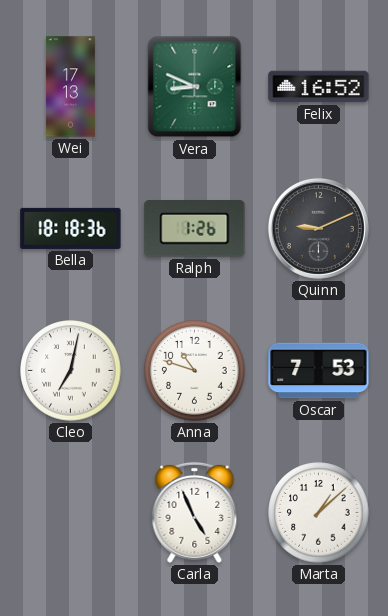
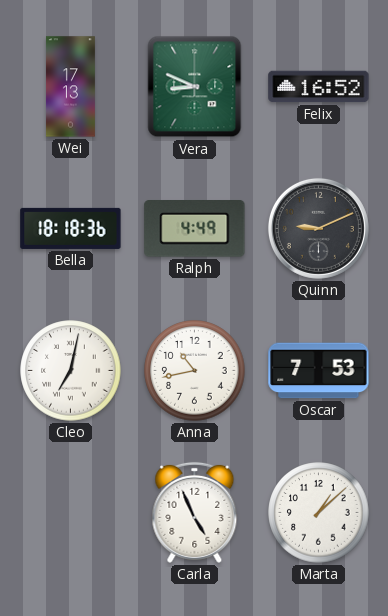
Ralph: 1:26 -> 4:49
Anna: 10:48 -> 10:43
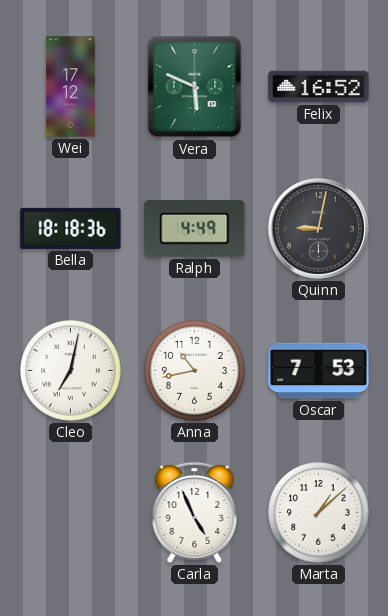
Wei: 17:13 -> 17:12
Vera: 8:49 -> 5:49
Quinn: 9:11 -> 9:02
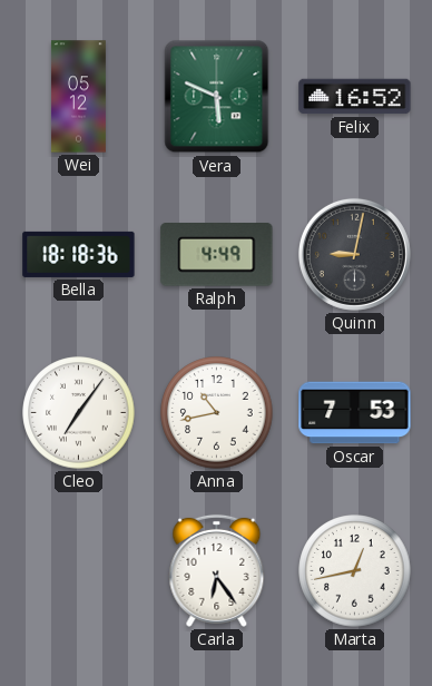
Wei: 17:12 -> 05:12
Cleo: 7:02 -> 7:06
Carla: 4:56 -> 6:24
Marta: 1:08 -> 12:43
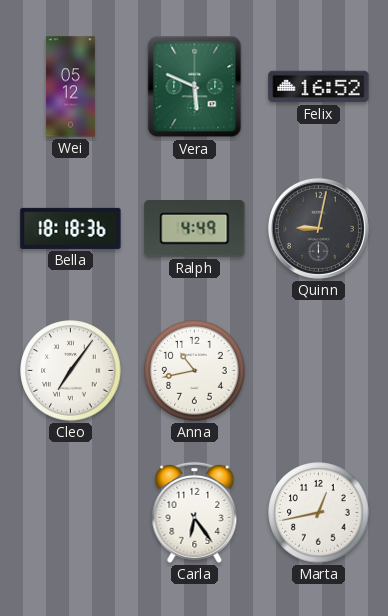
Oscar: 7:53 -> none
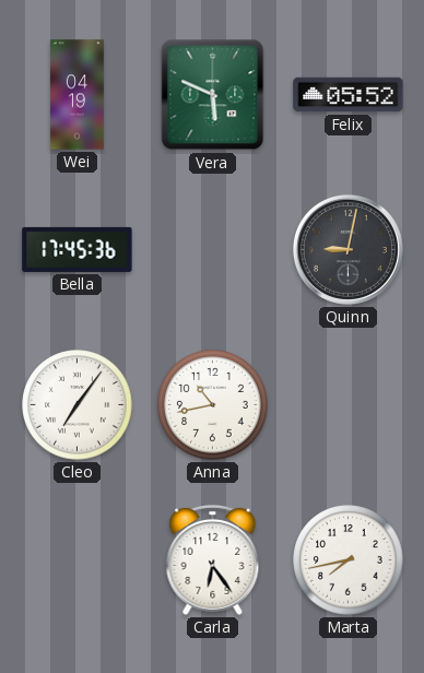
Wei: 05:12 -> 04:19
Felix: 16:52 -> 05:52
Bella: 18:18 -> 17:45
Ralph: 4:49 -> none
Marta: 12:43 -> 7:43
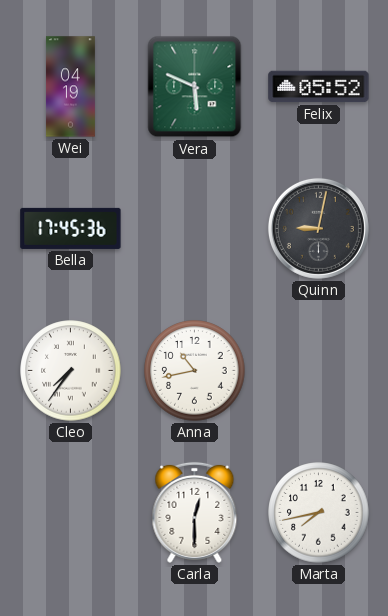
Cleo: 7:06 -> 7:36
Carla: 6:24 -> 12:30
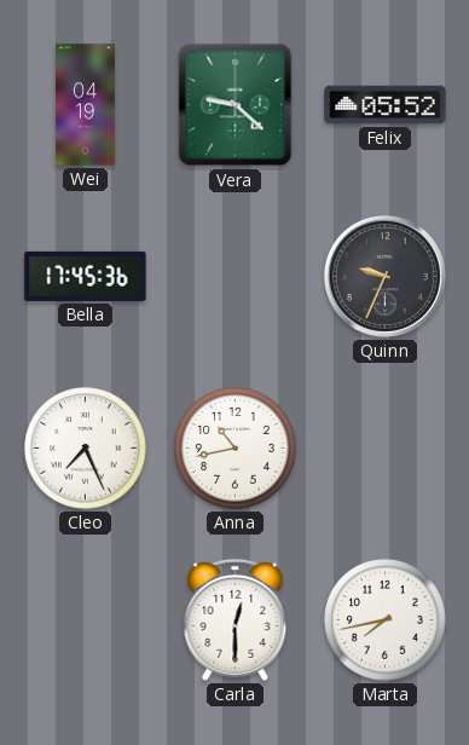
Vera: 5:49 -> 9:22
Quinn: 9:02 -> 9:34
Cleo: 7:36 -> 7:26
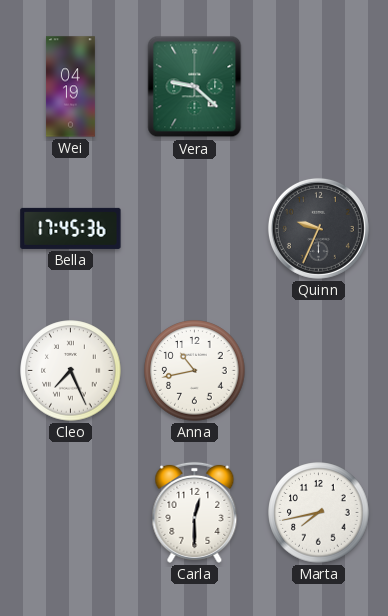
Felix: 05:52 -> none
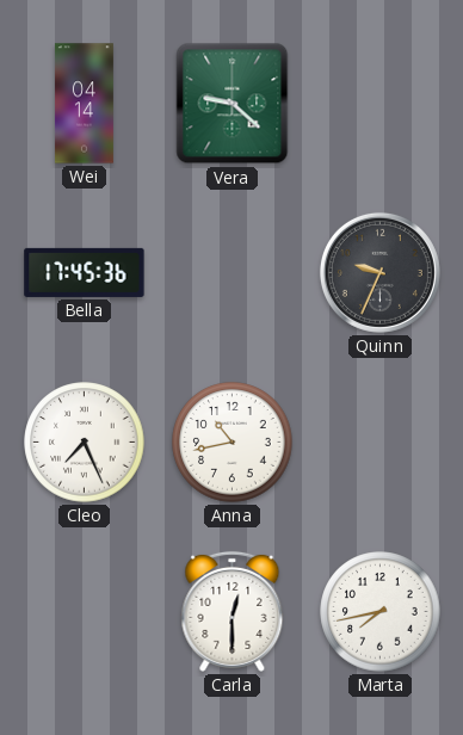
Wei: 04:19 -> 04:14
